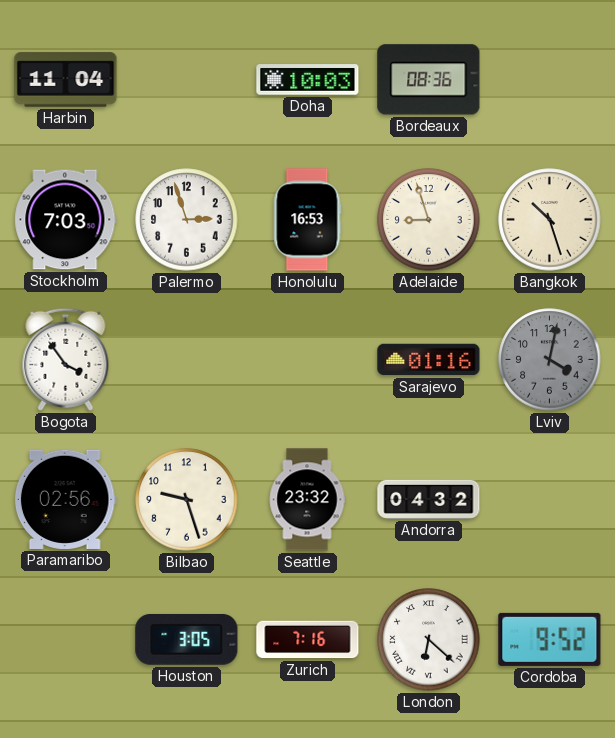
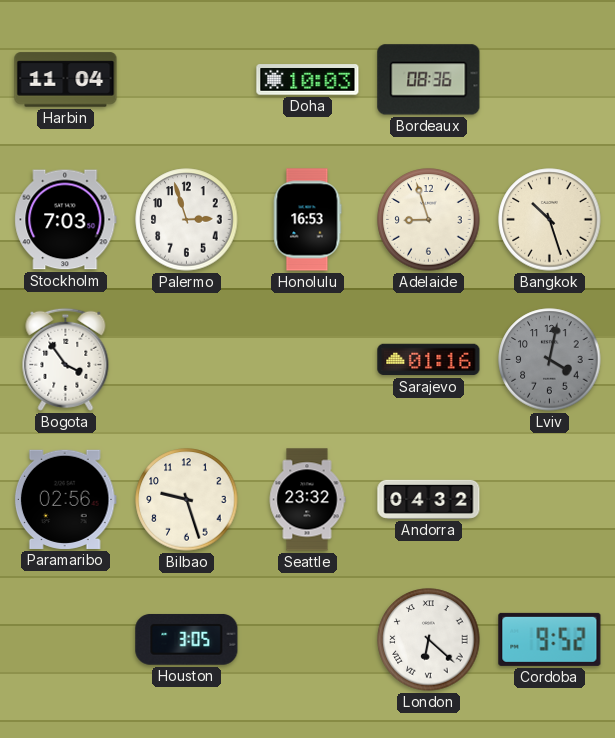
Zurich: 7:16 -> none
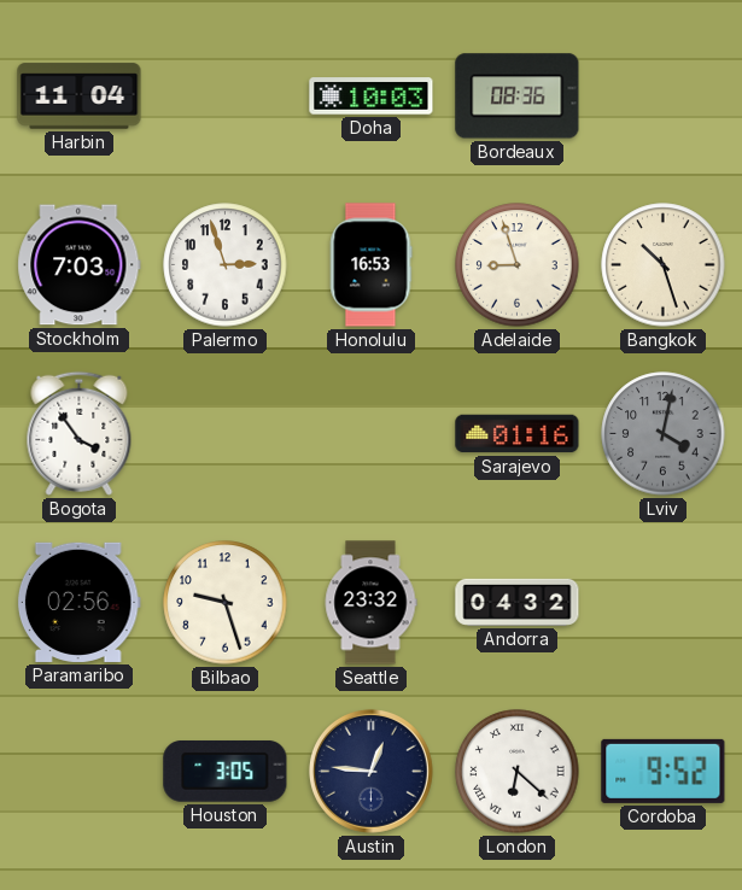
Austin: none -> 12:46
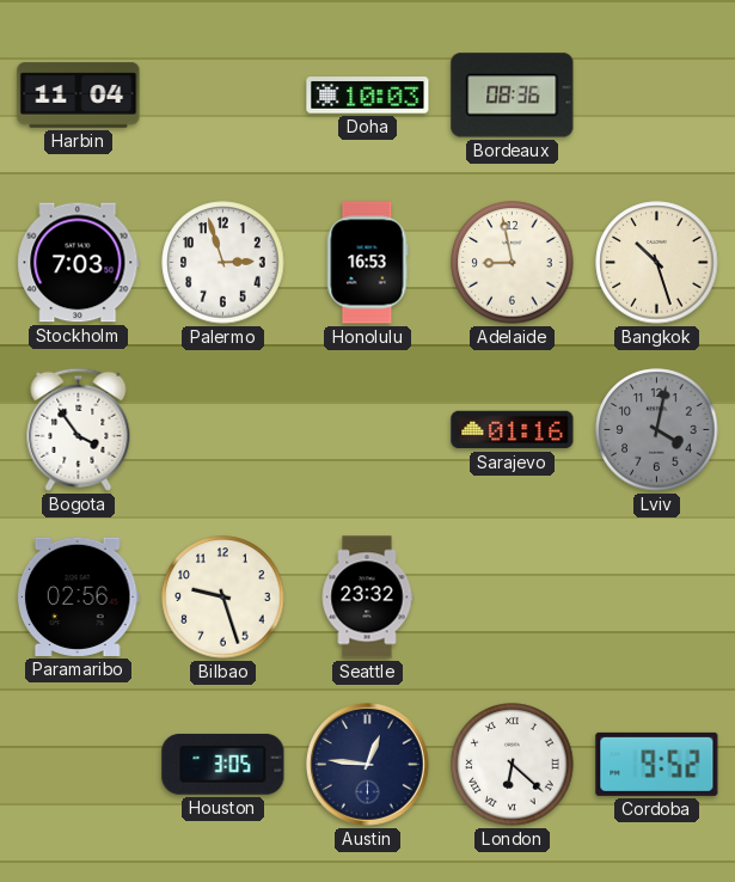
Adelaide: 8:57 -> 8:58
Andorra: 04:32 -> none
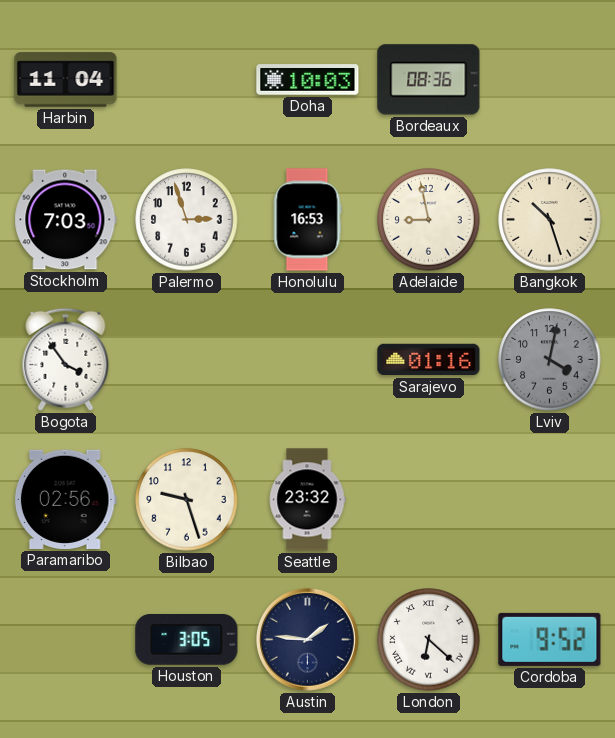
Austin: 12:46 -> 1:46
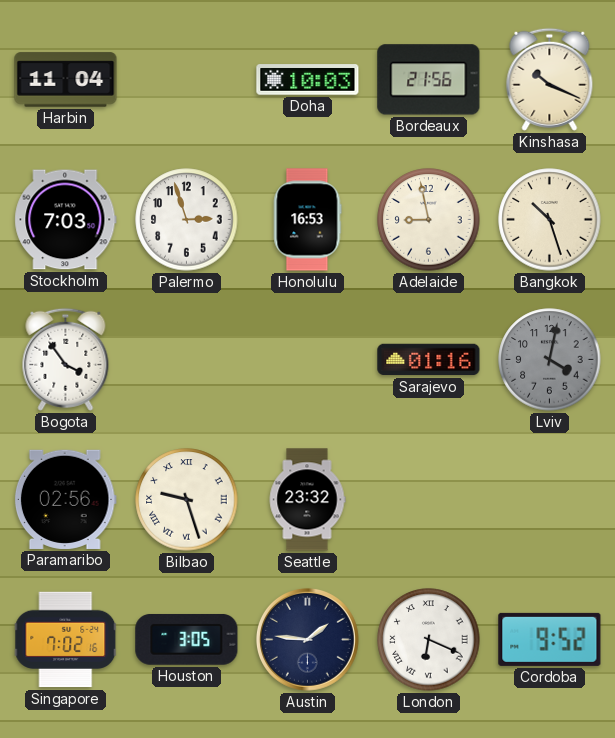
Bordeaux: 08:36 -> 21:56
Kinshasa: none -> 10:19
Bilbao numerals: Arabic -> Roman
Singapore: none -> 7:02
London: 6:22 -> 6:19
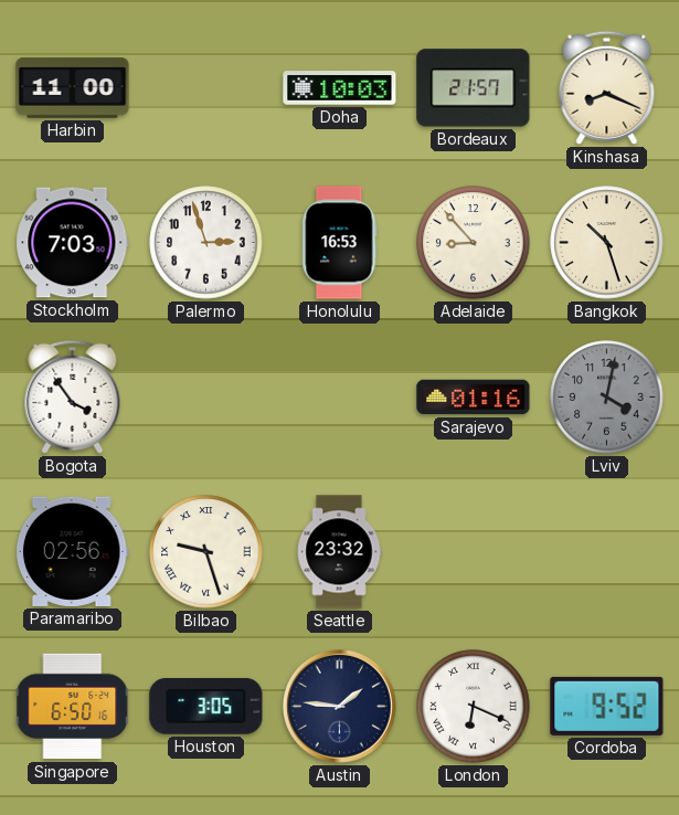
Harbin: 11:04 -> 11:00
Bordeaux: 21:56 -> 21:57
Kinshasa: 10:19 -> 8:19
Adelaide: 8:58 -> 8:53
Singapore: 7:02 -> 6:50
